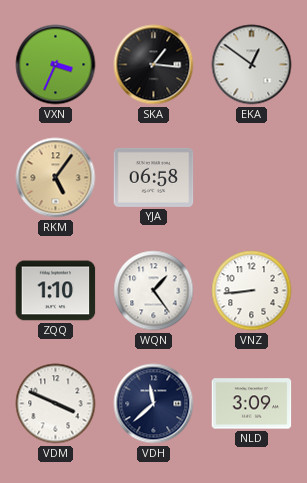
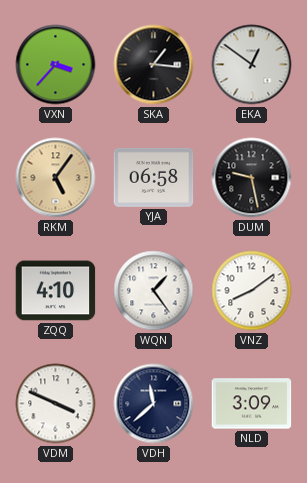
VXN: 3:34 -> 3:37
DUM: none -> 9:28
ZQQ: 1:10 -> 4:10
VNZ: 8:44 -> 8:09
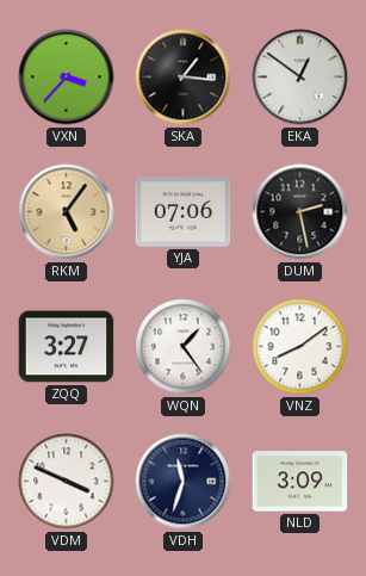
YJA: 06:58 -> 07:06
DUM: 9:28 -> 2:28
ZQQ: 4:10 -> 3:27
VDH: 11:38 -> 11:33
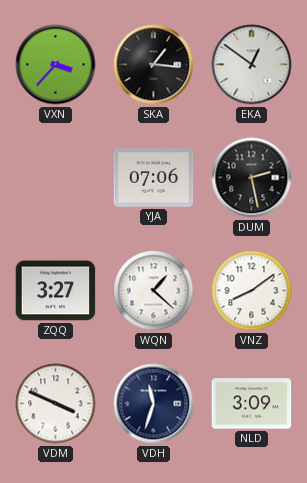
RKM: 5:06 -> none
WQN: 1:24 -> 1:22
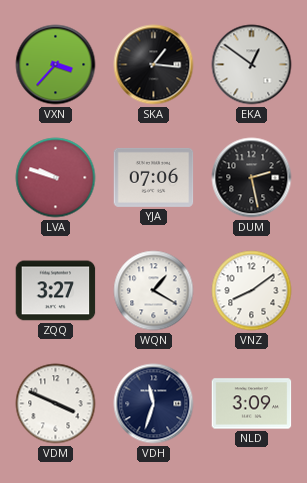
LVA: none -> 9:48
WQN: 1:22 -> 1:20
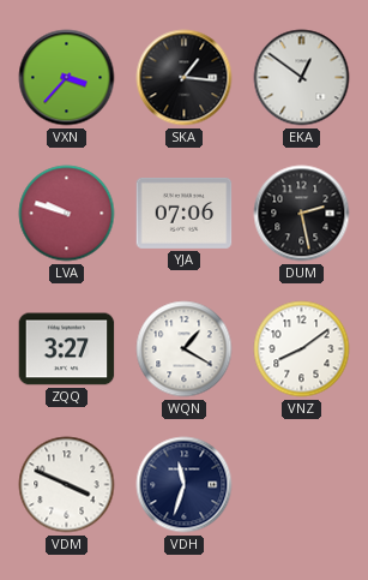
NLD: 3:09 -> none
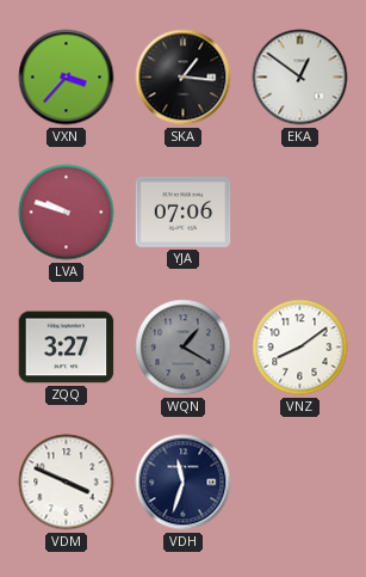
DUM: 2:28 -> none
WQN dial: white -> grey
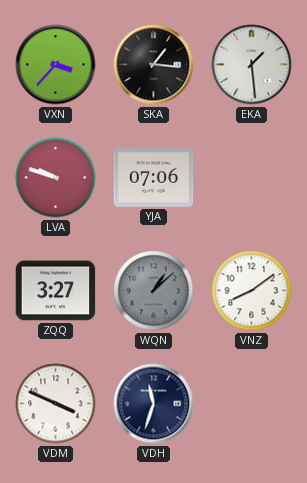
EKA: 12:51 -> 1:29
WQN: 1:20 -> 1:08
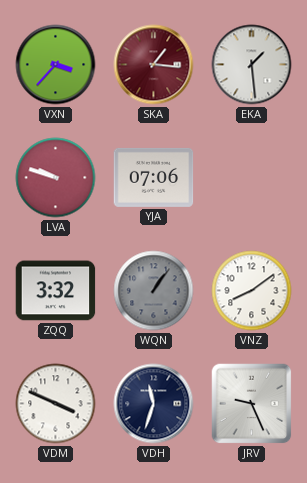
SKA dial: black -> burgundy
ZQQ: 3:27 -> 3:32
WQN: 1:08 -> 1:06
JRV: none -> 9:26
